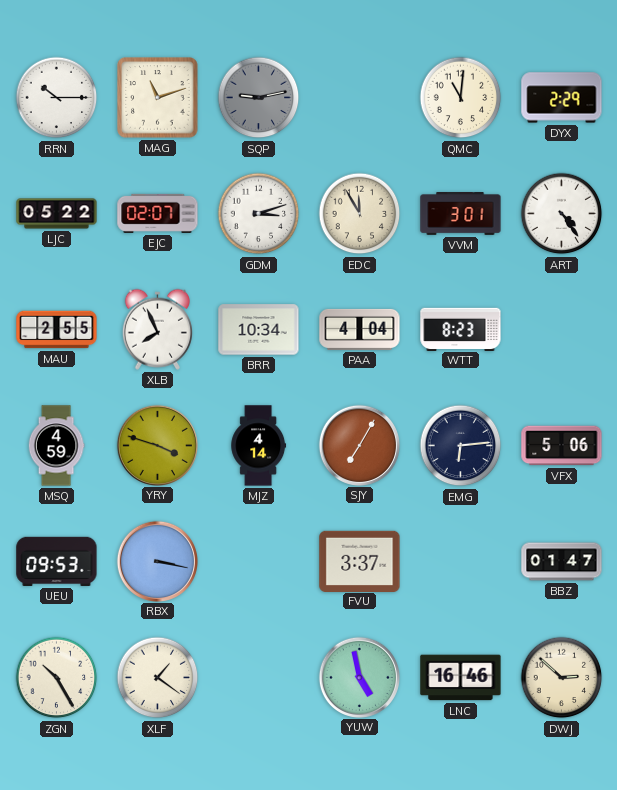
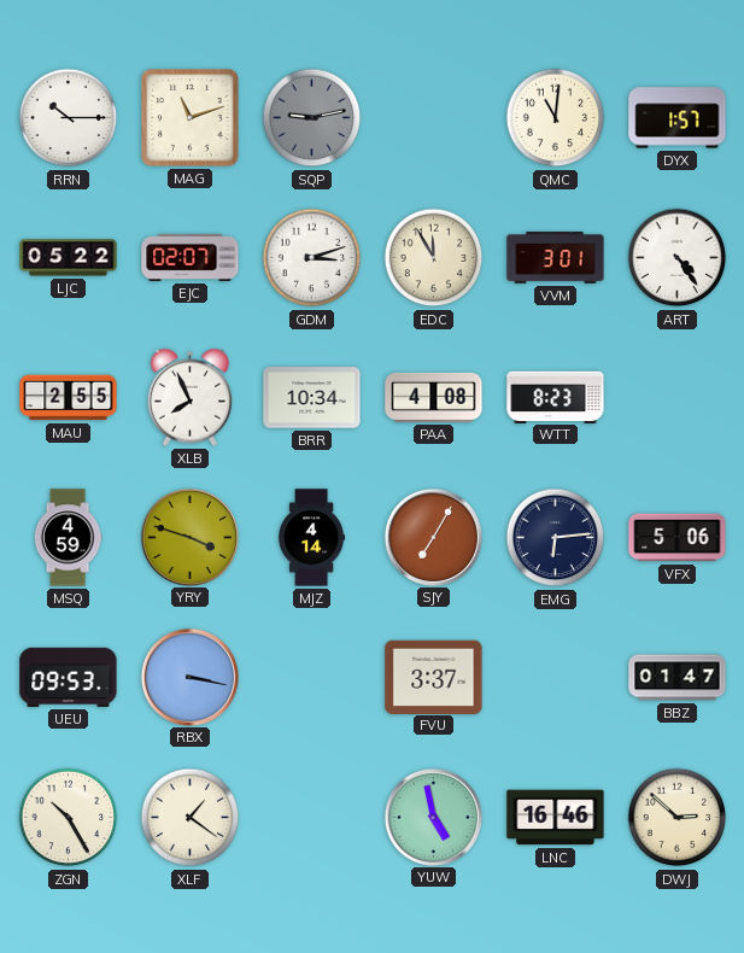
DYX: 2:29 -> 1:57
PAA: 4:04 -> 4:08
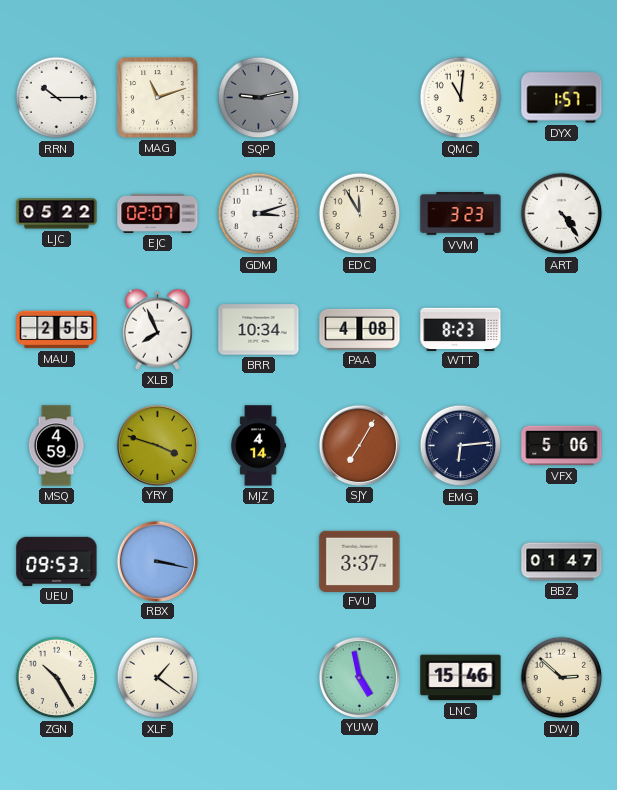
VVM: 3:01 -> 3:23
LNC: 16:46 -> 15:46
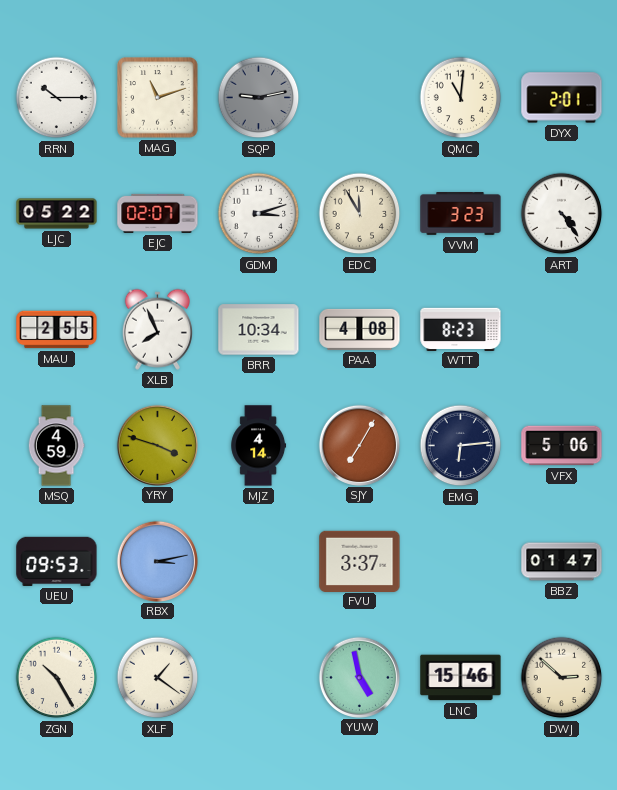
DYX: 1:57 -> 2:01
RBX: 3:17 -> 3:13
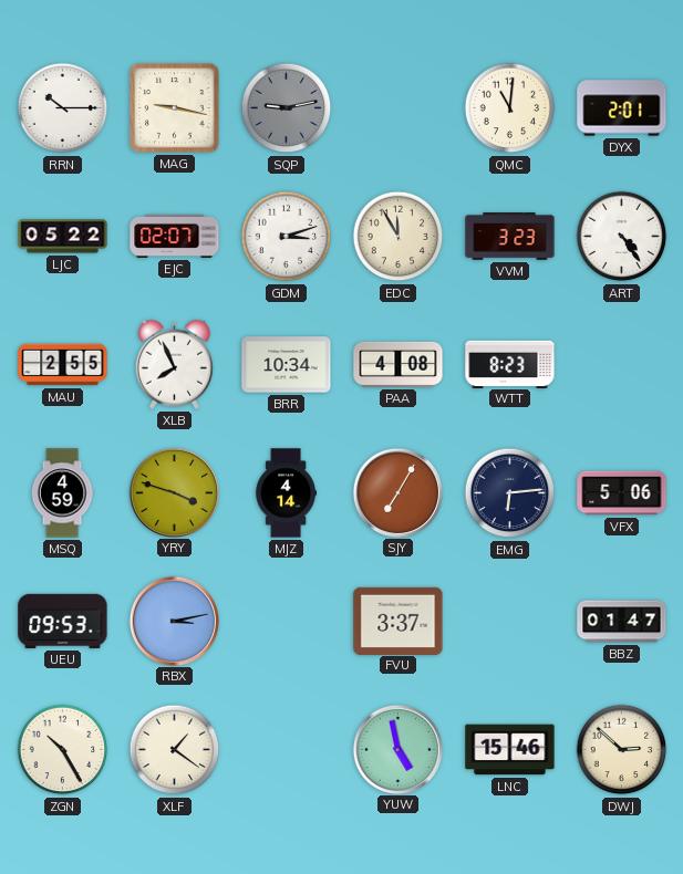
MAG: 11:12 -> 9:17
